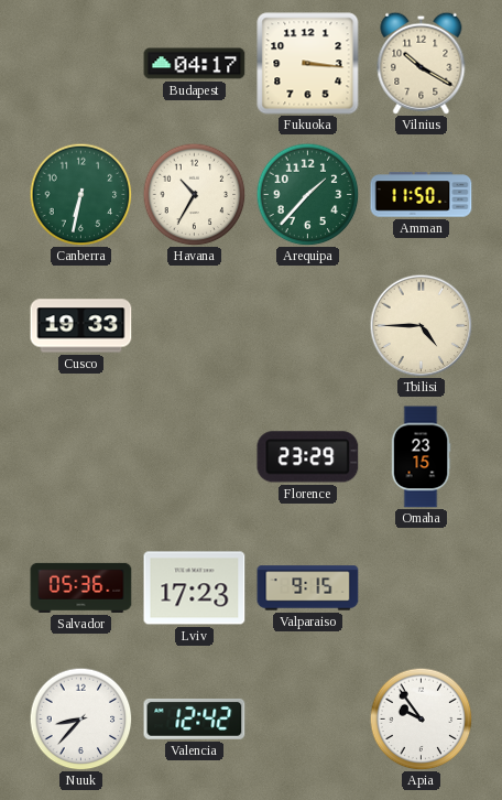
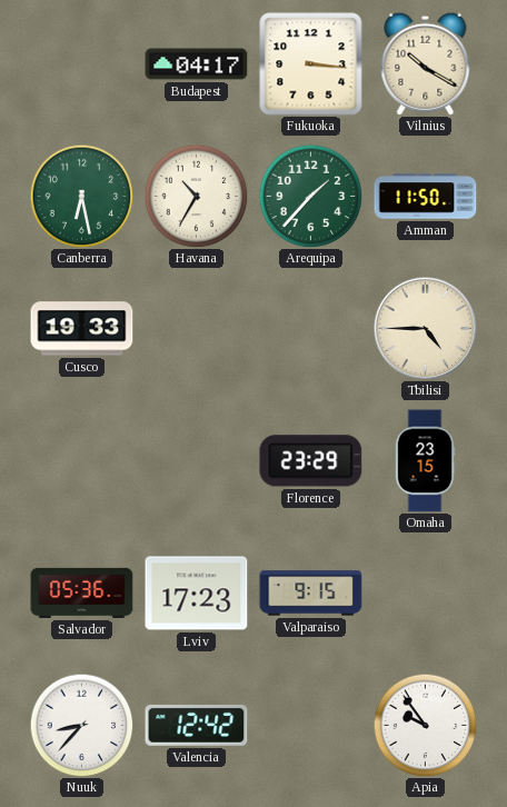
Canberra: 6:32 -> 6:28
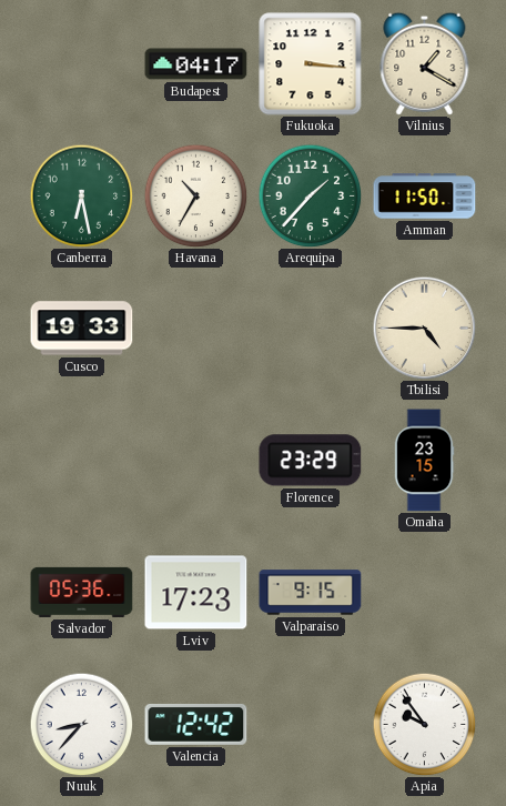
Vilnius: 10:20 -> 1:20
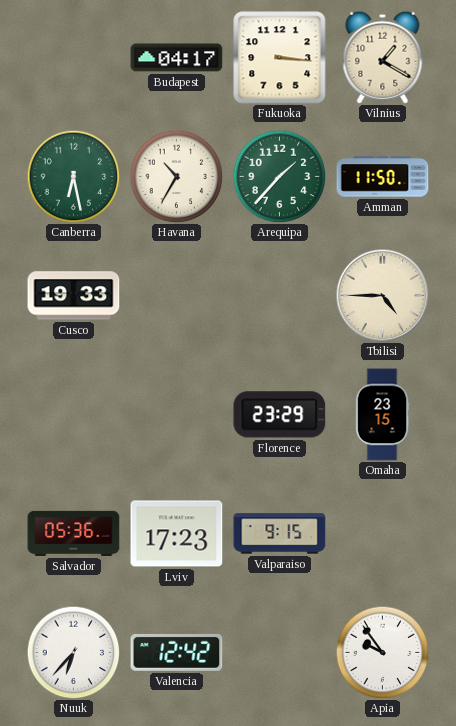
Nuuk: 8:37 -> 6:37
